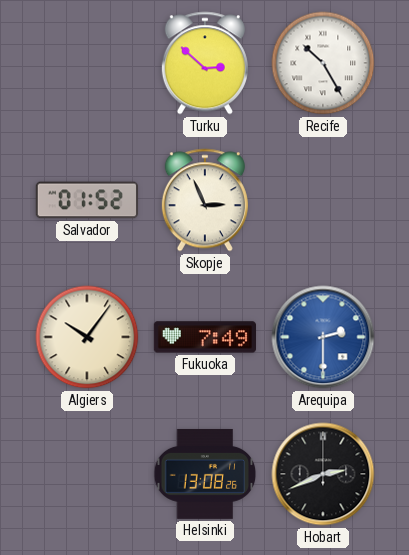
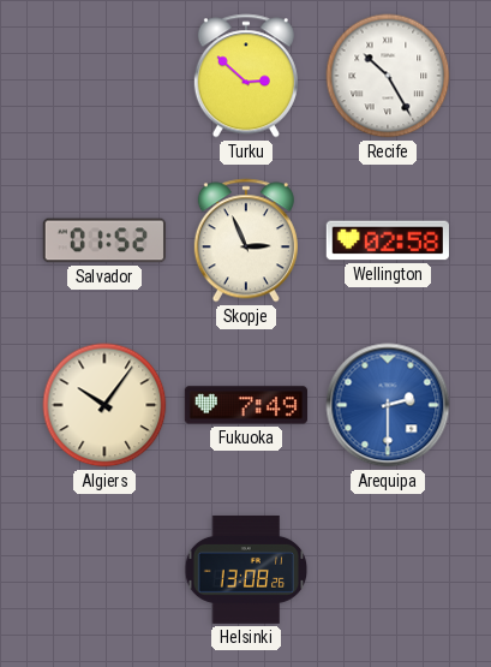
Wellington: none -> 02:58
Hobart: 2:41 -> none
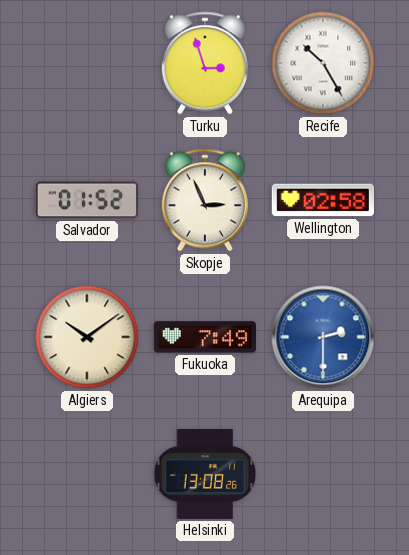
Turku: 2:52 -> 2:57
Algiers: 10:06 -> 10:09
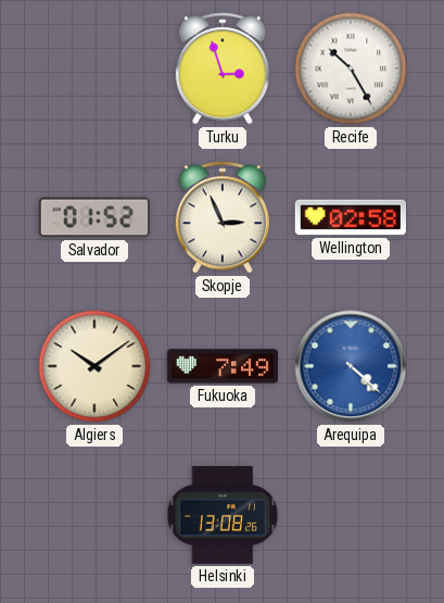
Arequipa: 2:30 -> 4:22
